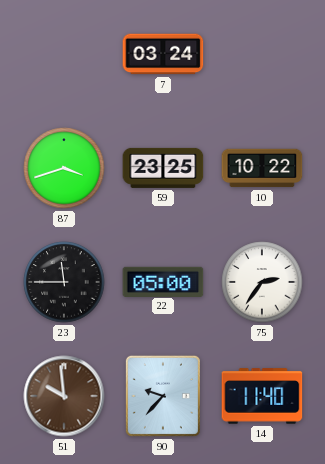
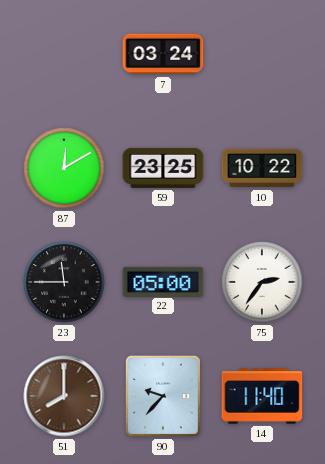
87: 3:42 -> 12:10
51: 9:59 -> 8:00
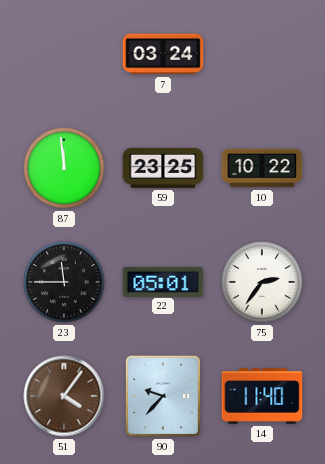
87: 12:10 -> 11:59
22: 05:00 -> 05:01
51: 8:00 -> 4:06
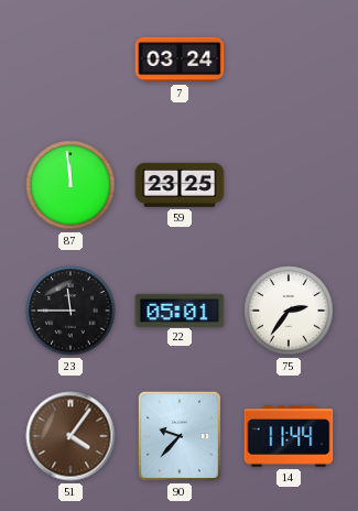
10: 10:22 -> none
14: 11:40 -> 11:44
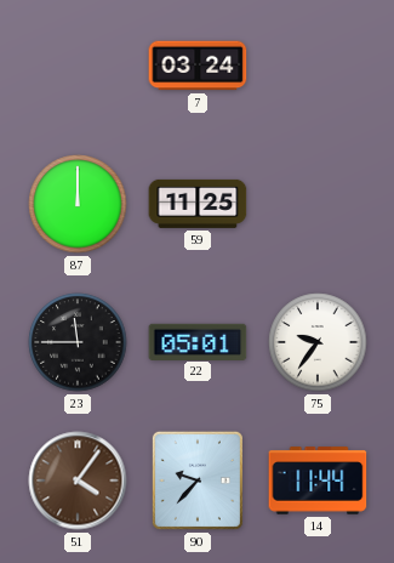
87: 11:59 -> 12:00
59: 23:25 -> 11:25
75: 2:36 -> 9:36
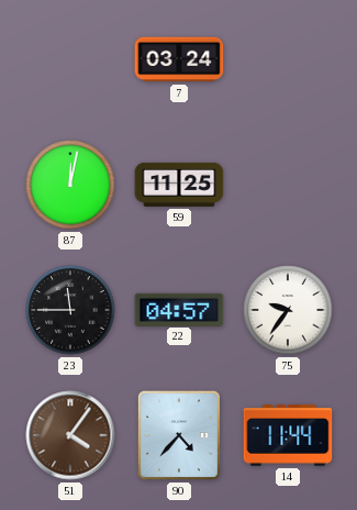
87: 12:00 -> 12:02
22: 05:01 -> 04:57
90: 9:37 -> 4:37
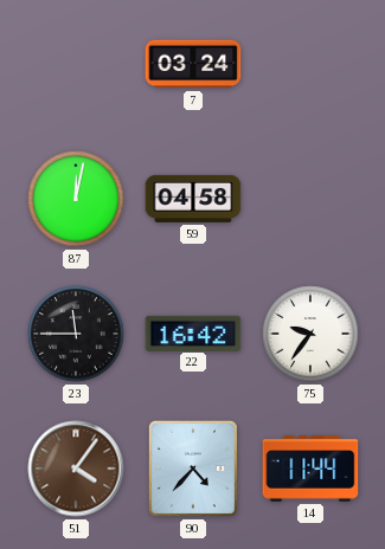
59: 11:25 -> 04:58
22: 04:57 -> 16:42
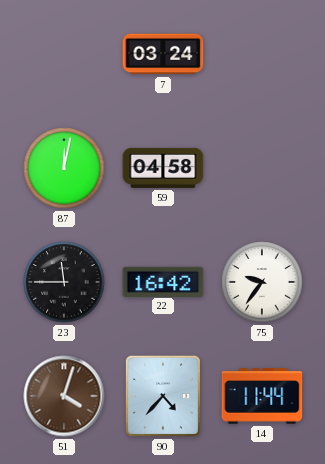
51: 4:06 -> 4:03
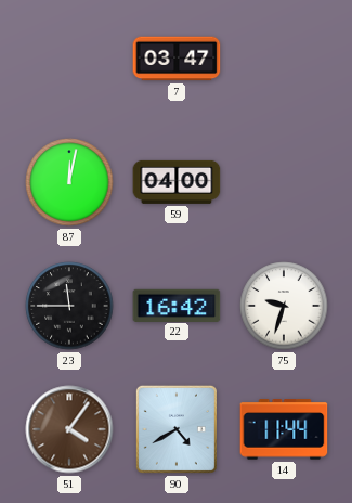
7: 03:24 -> 03:47
59: 04:58 -> 04:00
75: 9:36 -> 9:33
51: 4:03 -> 4:06
90: 4:37 -> 4:40
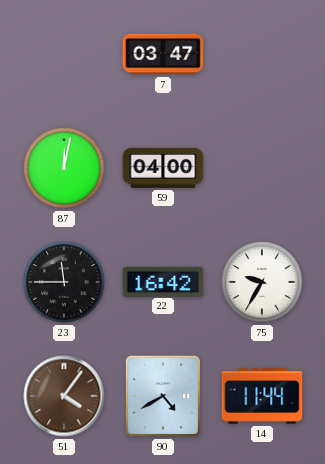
75: 9:33 -> 9:35
